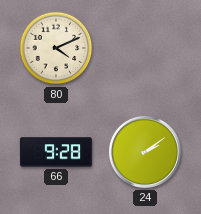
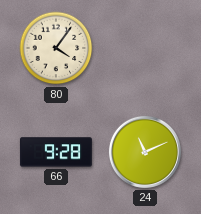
80: 4:11 -> 4:06
24: 2:09 -> 11:11
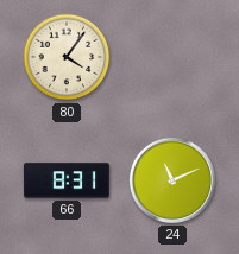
66: 9:28 -> 8:31
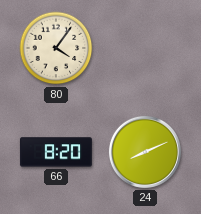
66: 8:31 -> 8:20
24: 11:11 -> 8:11
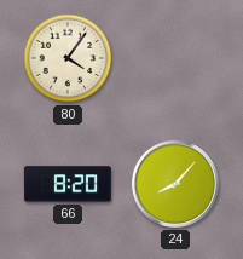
24: 8:11 -> 8:07
